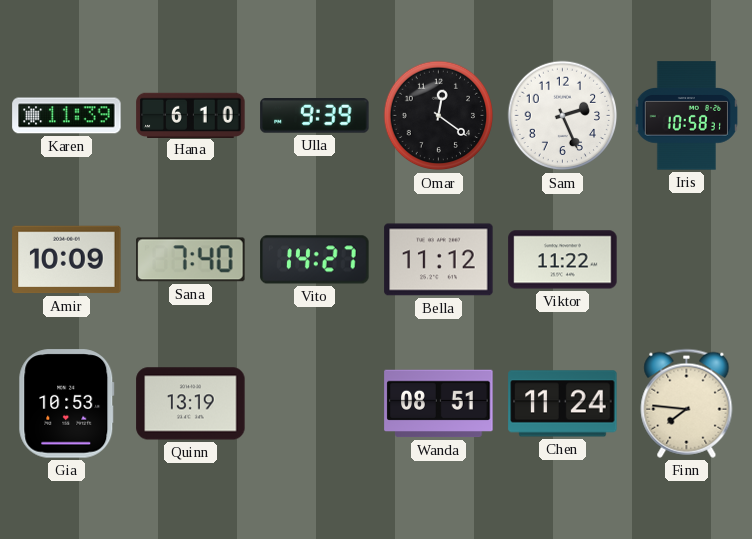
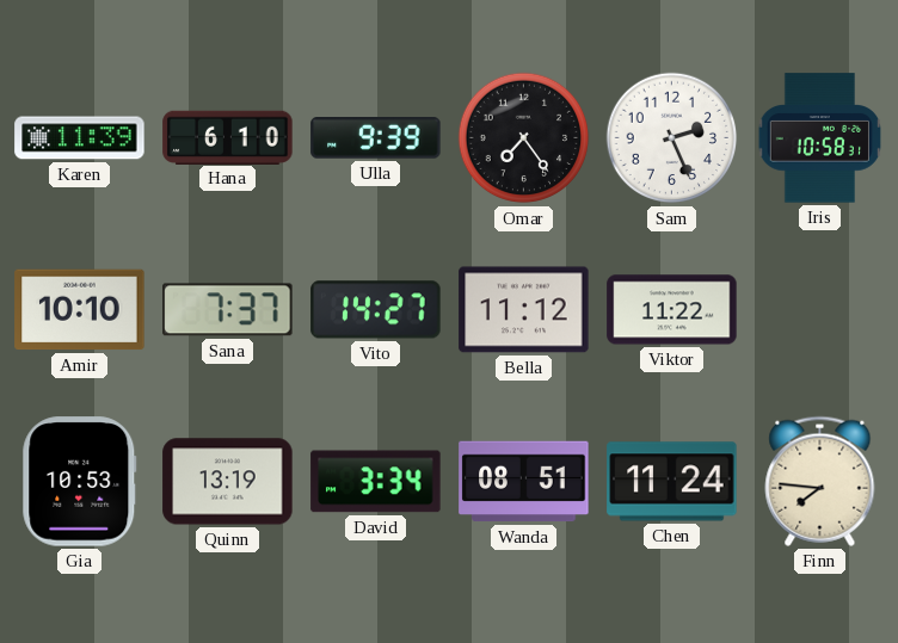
Omar: 12:21 -> 7:24
Amir: 10:09 -> 10:10
Sana: 7:40 -> 7:37
David: none -> 3:34
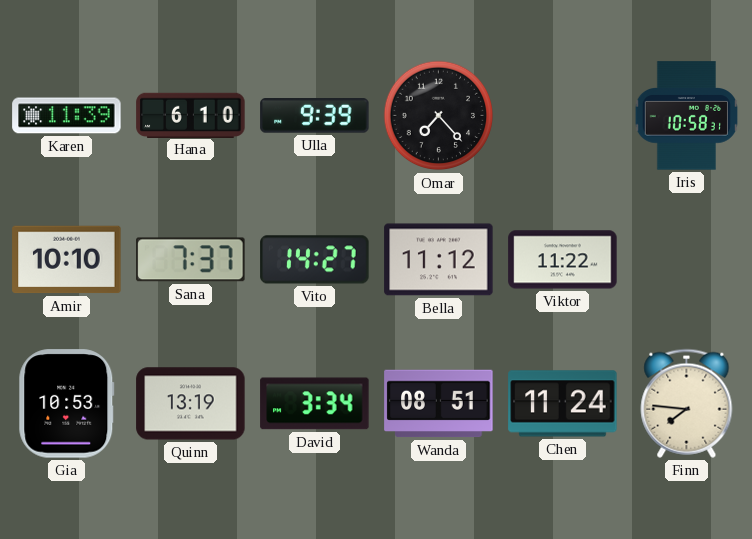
Omar: 7:24 -> 7:23
Sam: 2:26 -> none
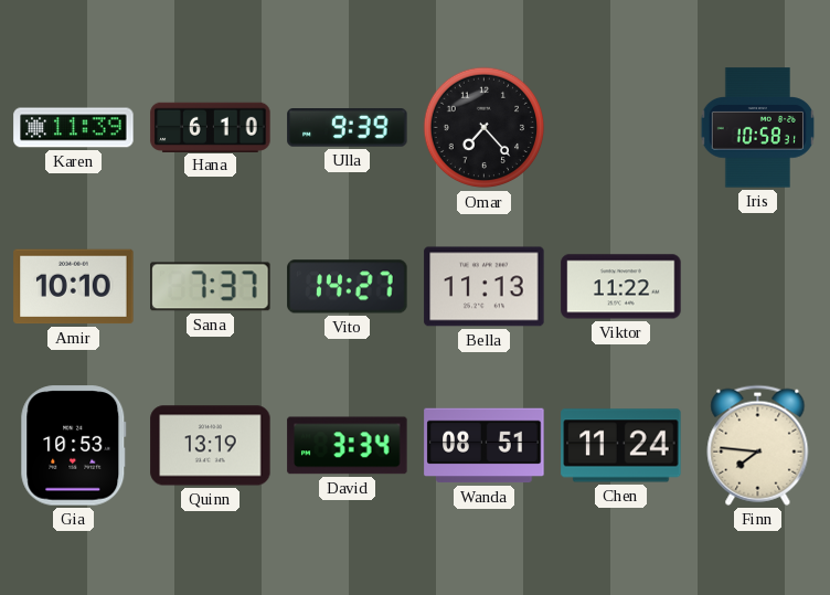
Bella: 11:12 -> 11:13
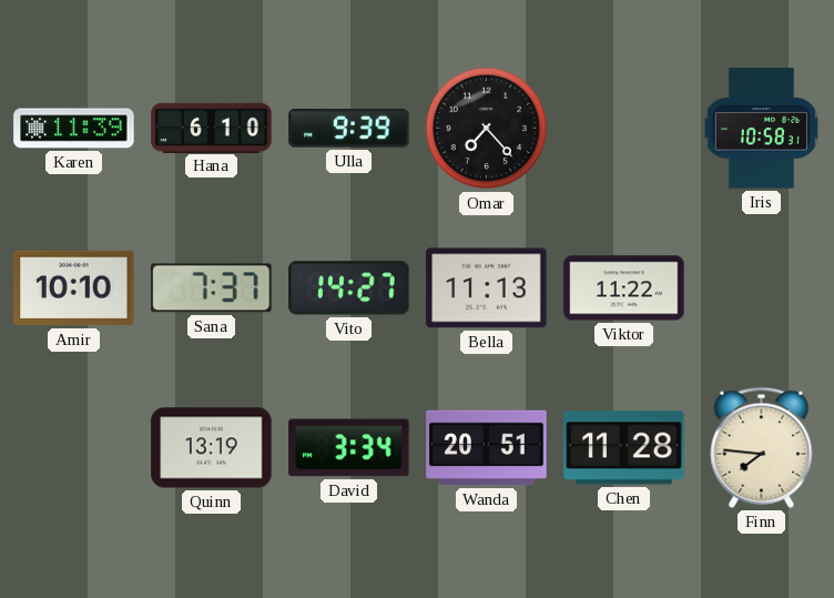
Gia: 10:53 -> none
Wanda: 08:51 -> 20:51
Chen: 11:24 -> 11:28
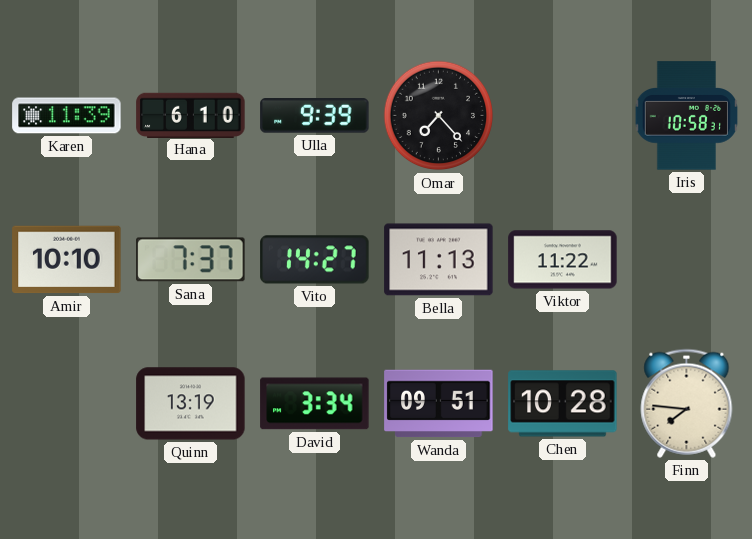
Wanda: 20:51 -> 09:51
Chen: 11:28 -> 10:28
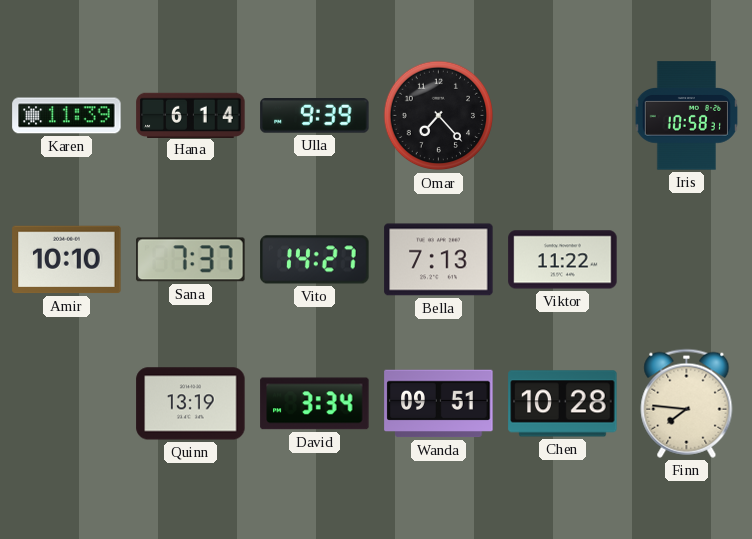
Hana: 6:10 -> 6:14
Bella: 11:13 -> 7:13
